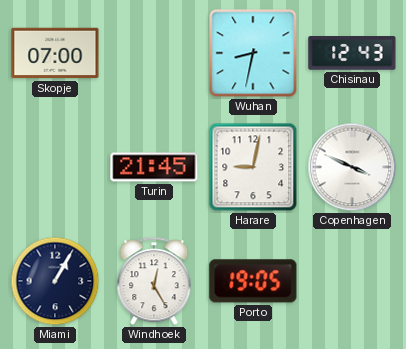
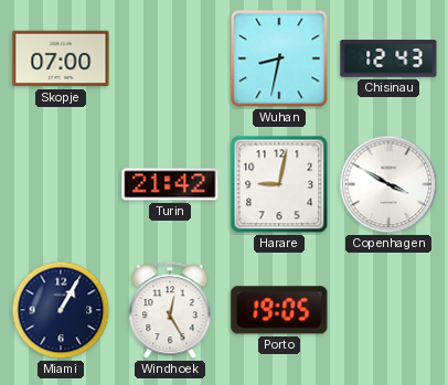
Turin: 21:45 -> 21:42
Copenhagen: 3:49 -> 3:50
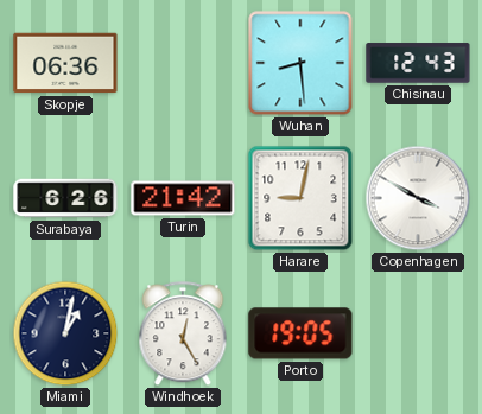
Skopje: 07:00 -> 06:36
Wuhan: 8:32 -> 8:29
Surabaya: none -> 6:26
Miami: 1:05 -> 1:02
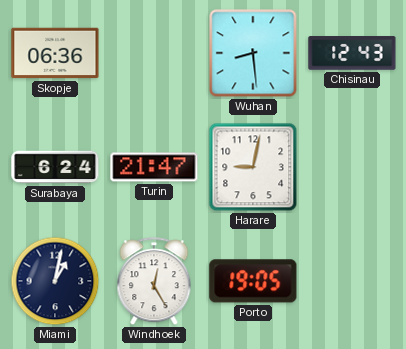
Surabaya: 6:26 -> 6:24
Turin: 21:42 -> 21:47
Copenhagen: 3:50 -> none
